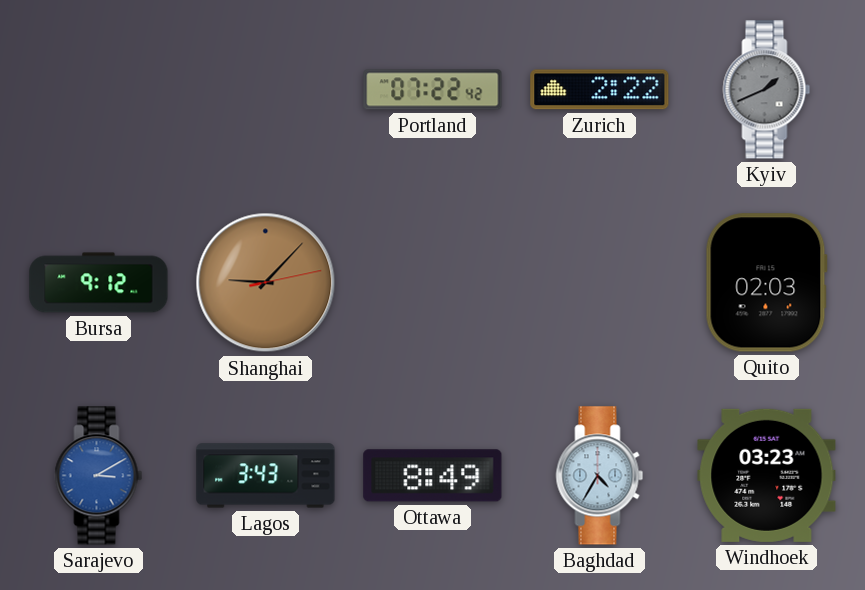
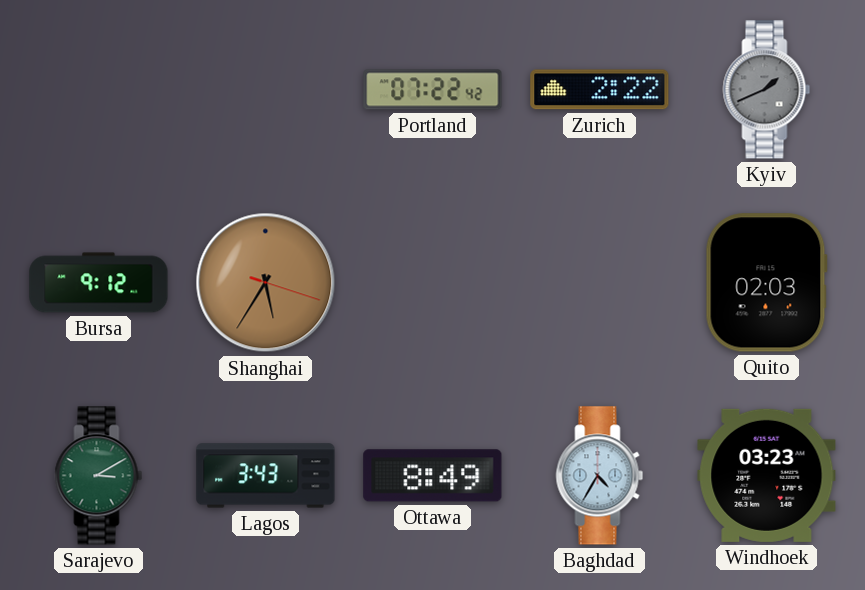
Shanghai: 9:07 -> 5:35
Sarajevo dial: blue -> green
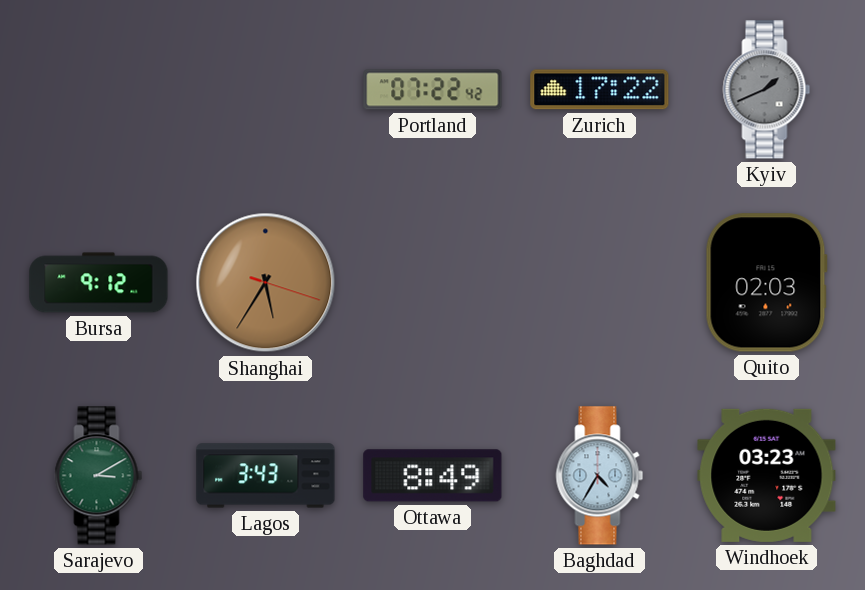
Zurich: 2:22 -> 17:22
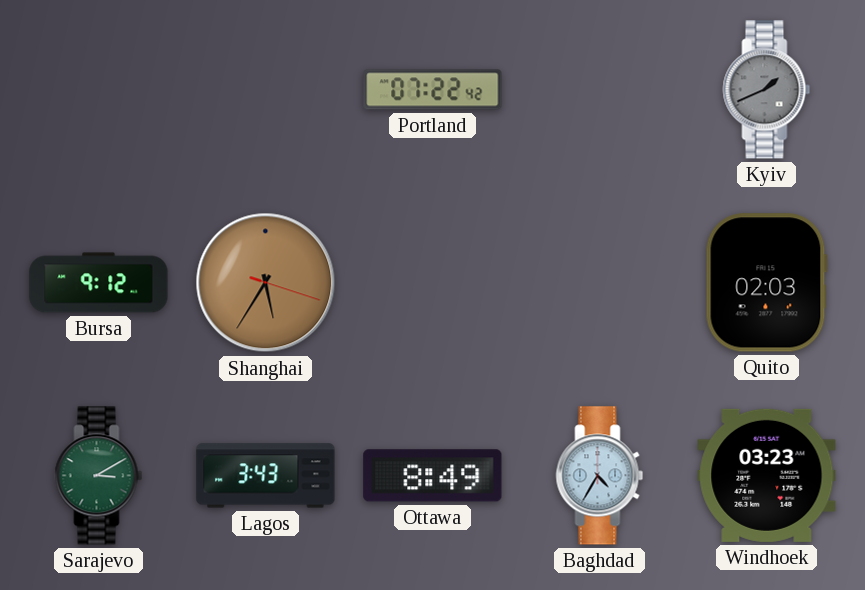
Zurich: 17:22 -> none
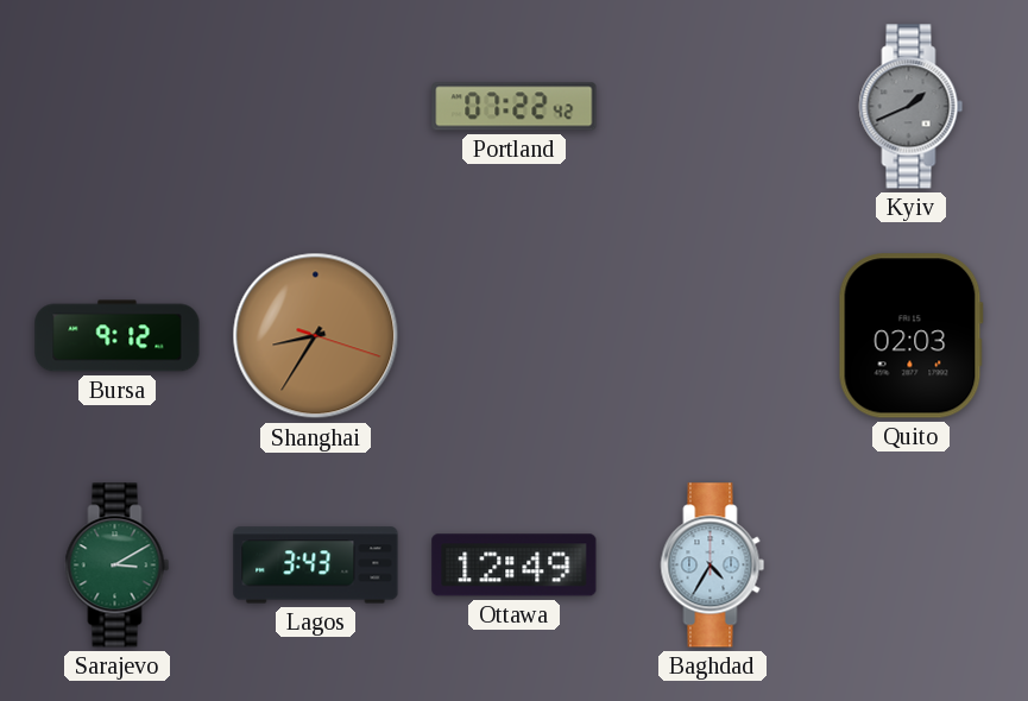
Shanghai: 5:35 -> 8:35
Ottawa: 8:49 -> 12:49
Windhoek: 03:23 -> none
